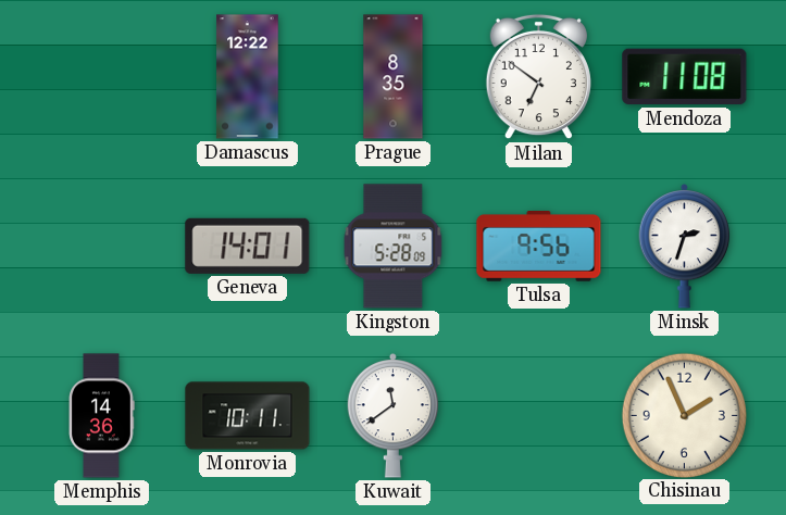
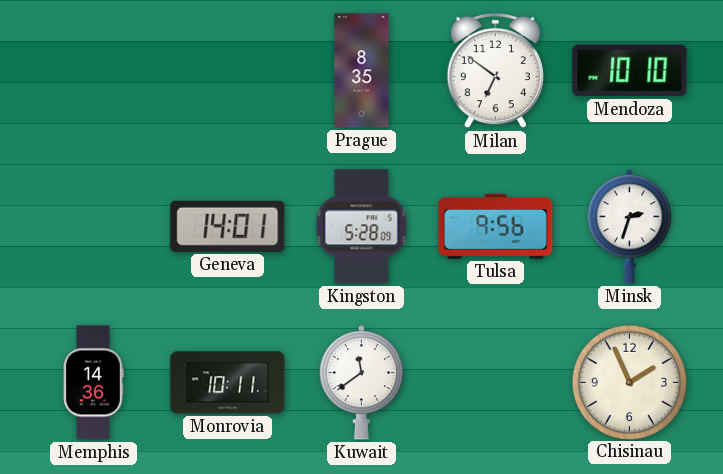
Damascus: 12:22 -> none
Mendoza: 11:08 -> 10:10
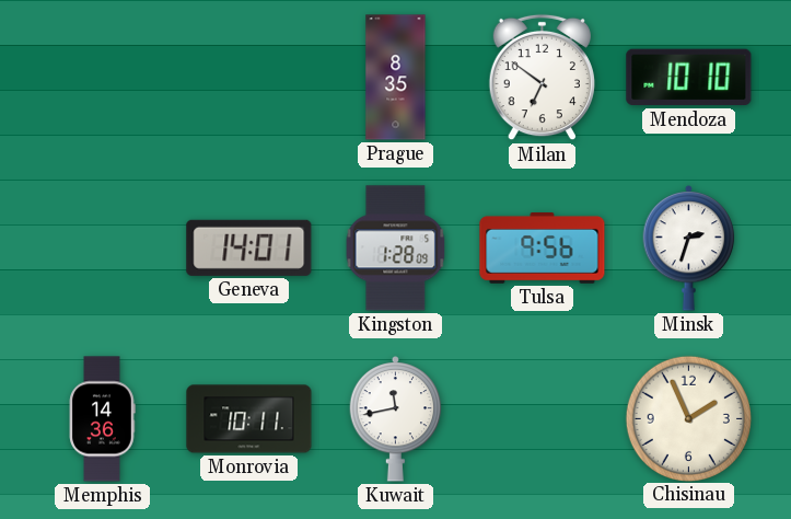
Kingston: 5:28 -> 1:28
Kuwait: 11:39 -> 11:43
